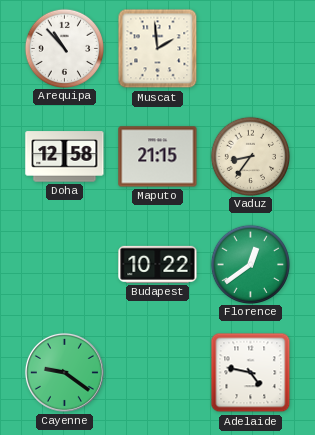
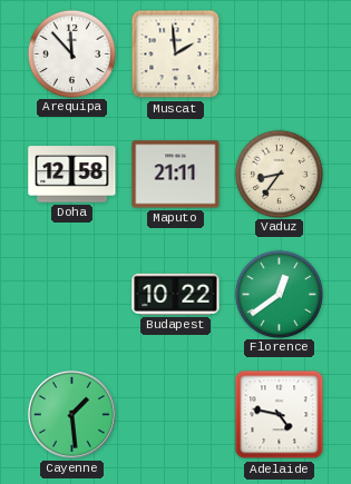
Arequipa: 10:53 -> 11:53
Maputo: 21:15 -> 21:11
Cayenne: 9:21 -> 1:29
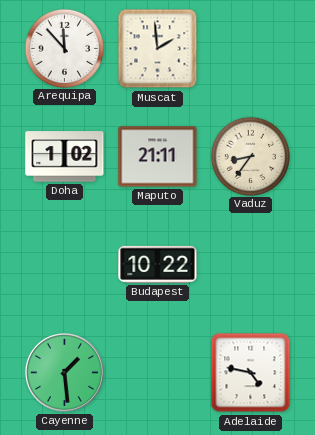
Doha: 12:58 -> 1:02
Florence: 12:39 -> none
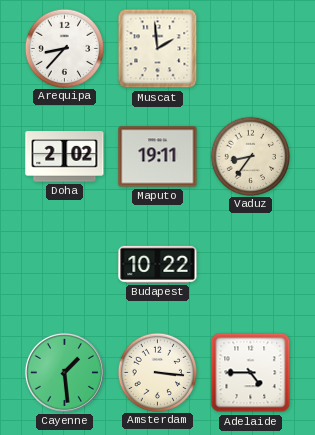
Arequipa: 11:53 -> 8:37
Doha: 1:02 -> 2:02
Maputo: 21:11 -> 19:11
Amsterdam: none -> 3:16
Adelaide: 4:47 -> 4:45
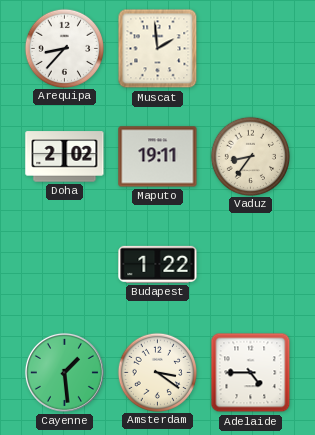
Budapest: 10:22 -> 1:22
Amsterdam: 3:16 -> 3:21
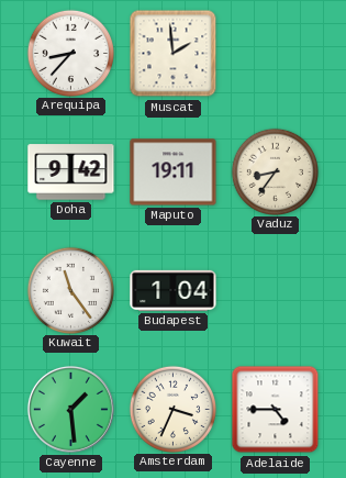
Doha: 2:02 -> 9:42
Kuwait: none -> 11:24
Budapest: 1:22 -> 1:04
Amsterdam: 3:21 -> 3:34
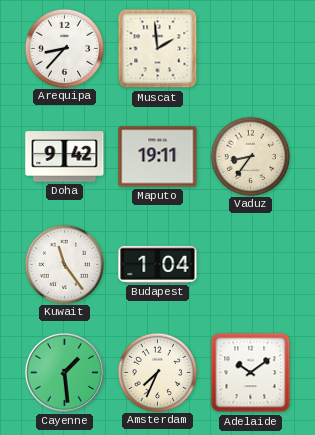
Amsterdam: 3:34 -> 7:34
Adelaide: 4:45 -> 10:09
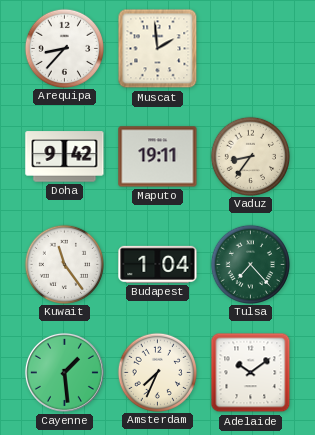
Tulsa: none -> 7:23
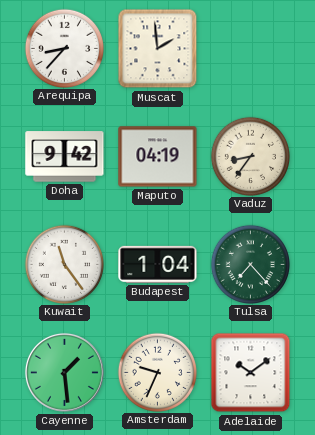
Maputo: 19:11 -> 04:19
Amsterdam: 7:34 -> 9:34
